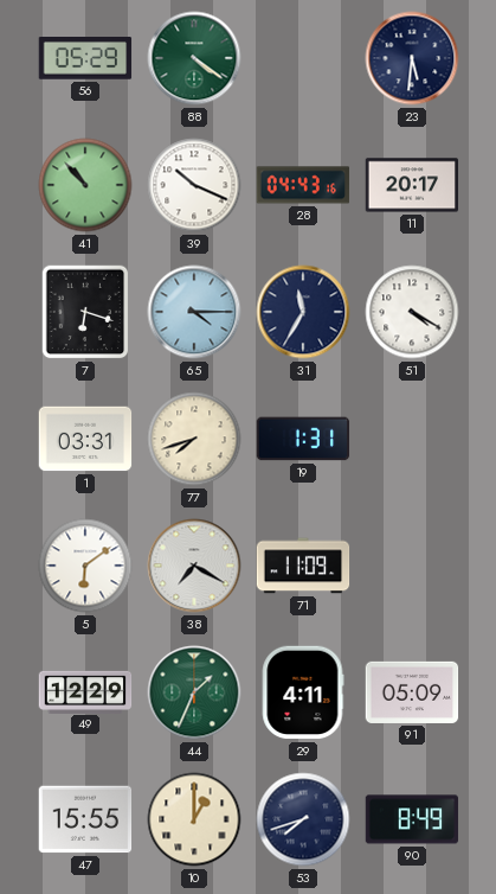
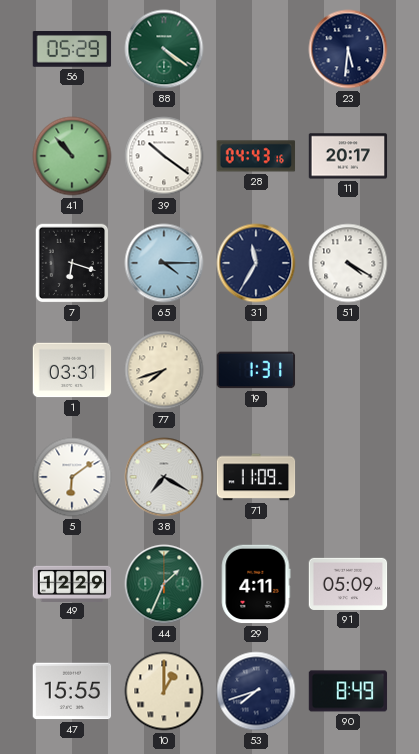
39: 10:19 -> 10:21
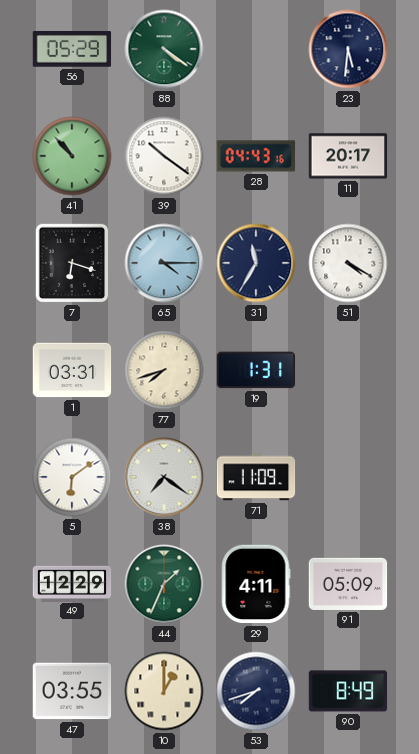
38: 7:20 -> 7:21
47: 15:55 -> 03:55
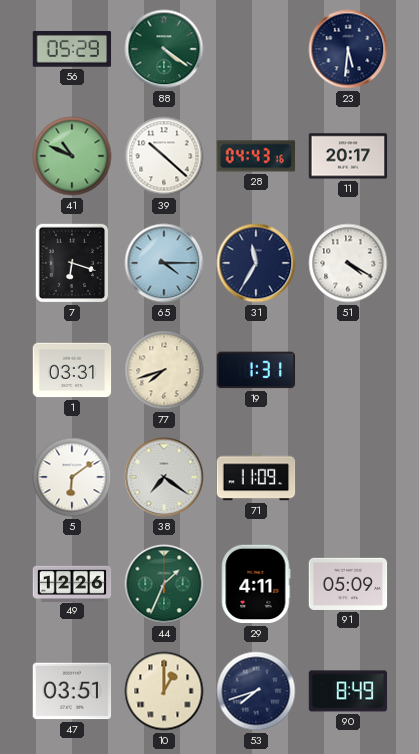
41: 10:53 -> 10:49
39: 10:21 -> 10:22
49: 12:29 -> 12:26
47: 03:55 -> 03:51
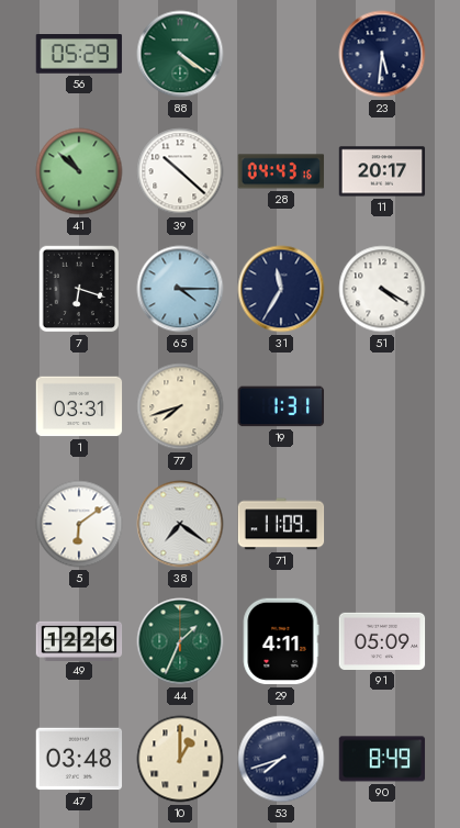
41: 10:49 -> 10:52
47: 03:51 -> 03:48
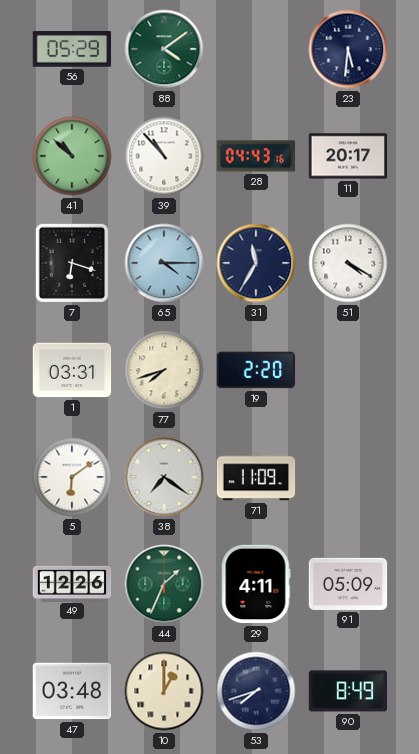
88: 4:21 -> 4:09
39: 10:22 -> 10:53
19: 1:31 -> 2:20
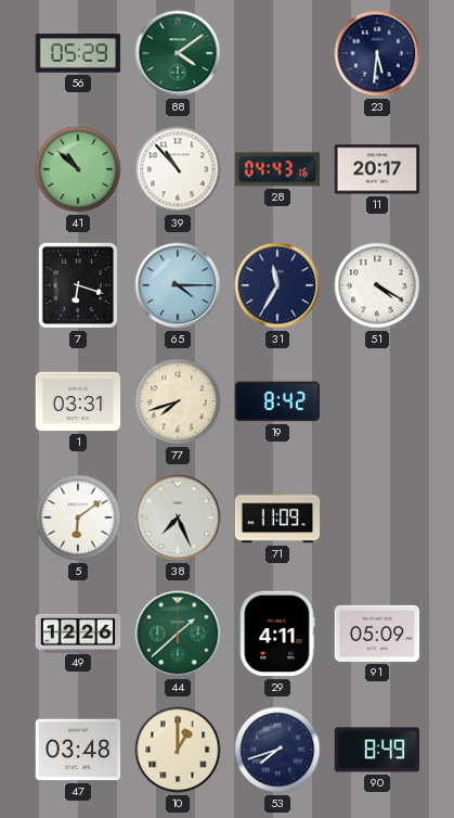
19: 2:20 -> 8:42
38: 7:21 -> 7:26
44: 1:34 -> 1:38
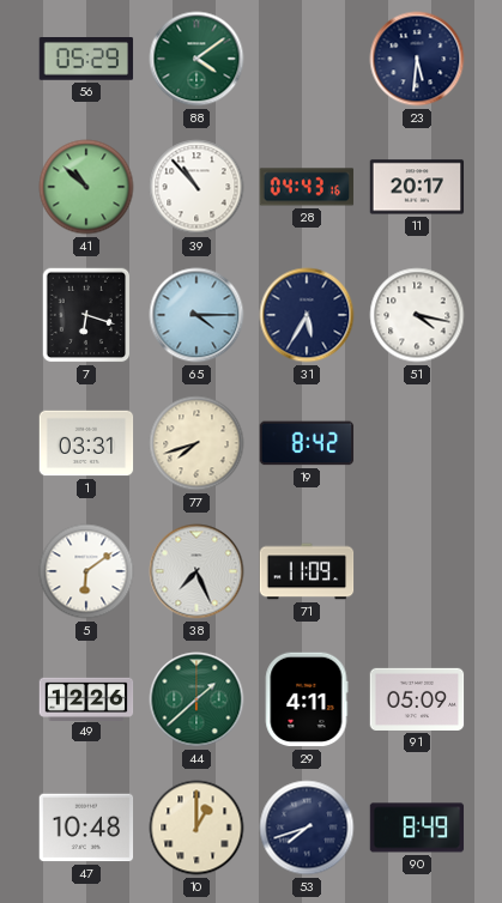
31: 11:35 -> 5:35
51: 4:20 -> 4:17
47: 03:48 -> 10:48
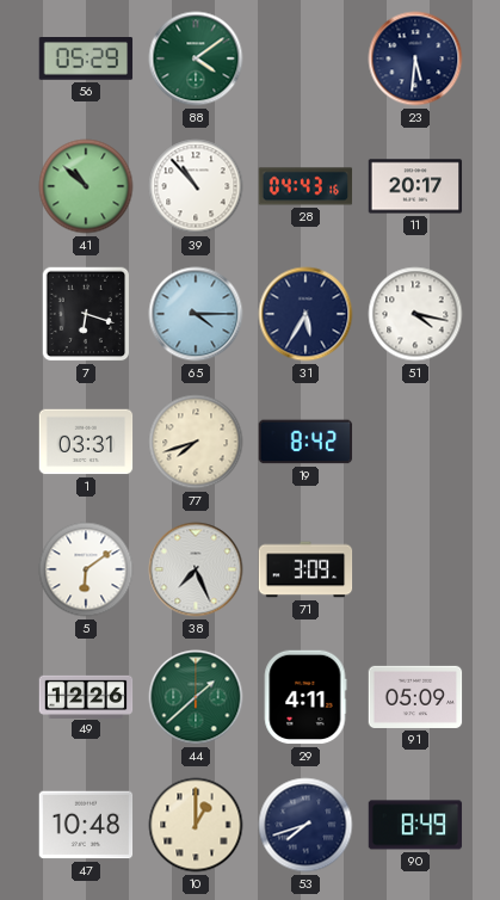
71: 11:09 -> 3:09
